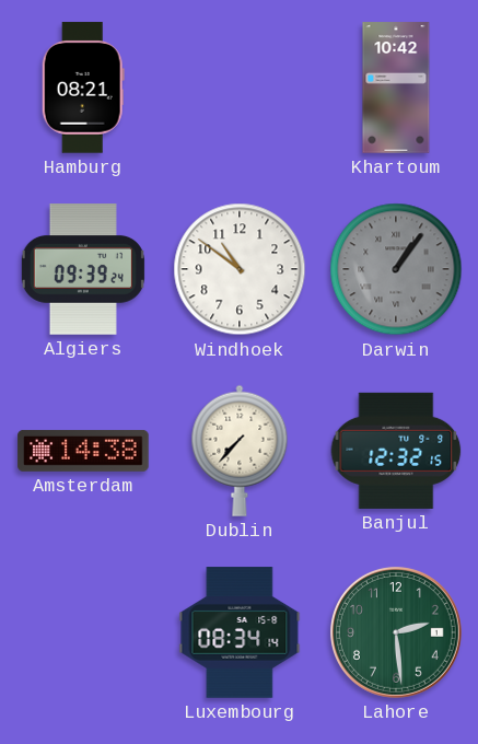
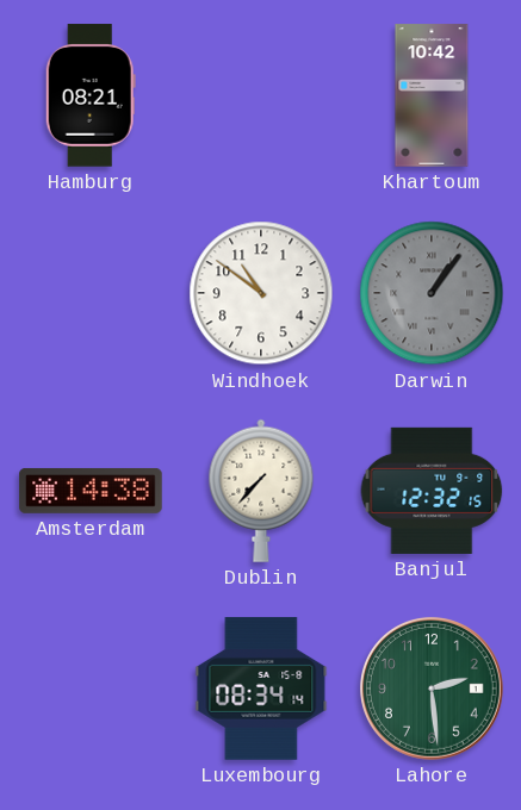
Algiers: 09:39 -> none
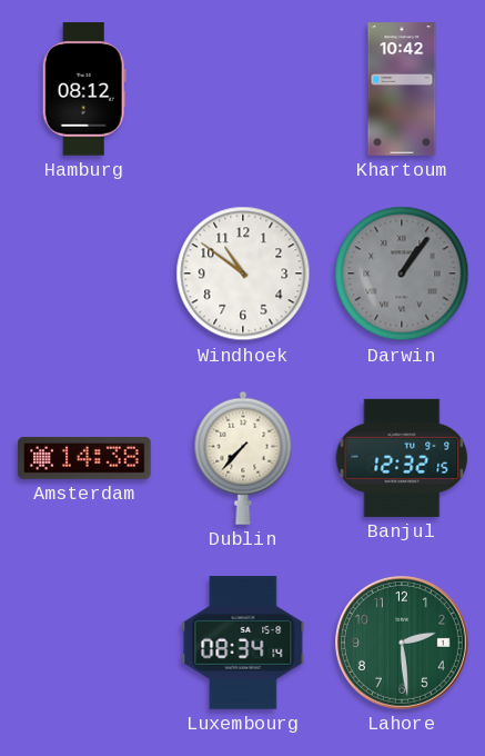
Hamburg: 08:21 -> 08:12
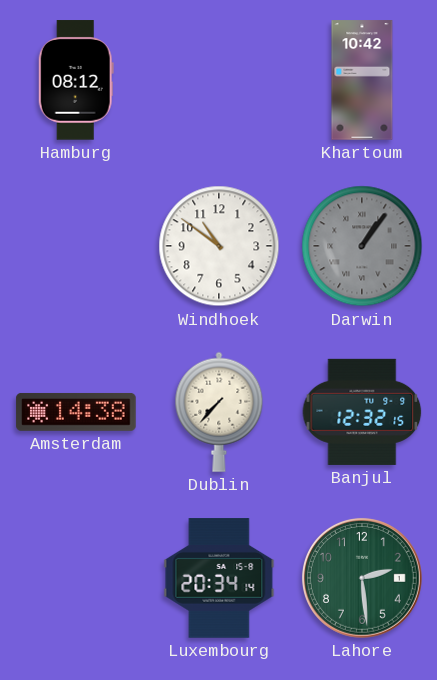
Luxembourg: 08:34 -> 20:34
